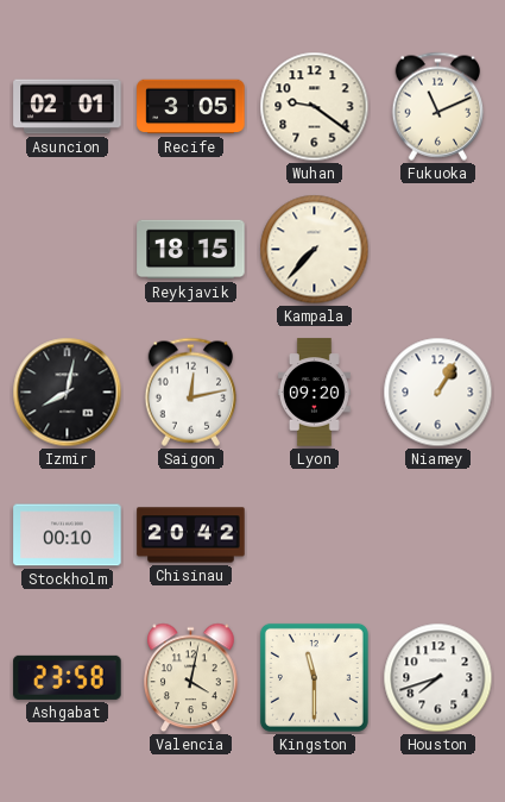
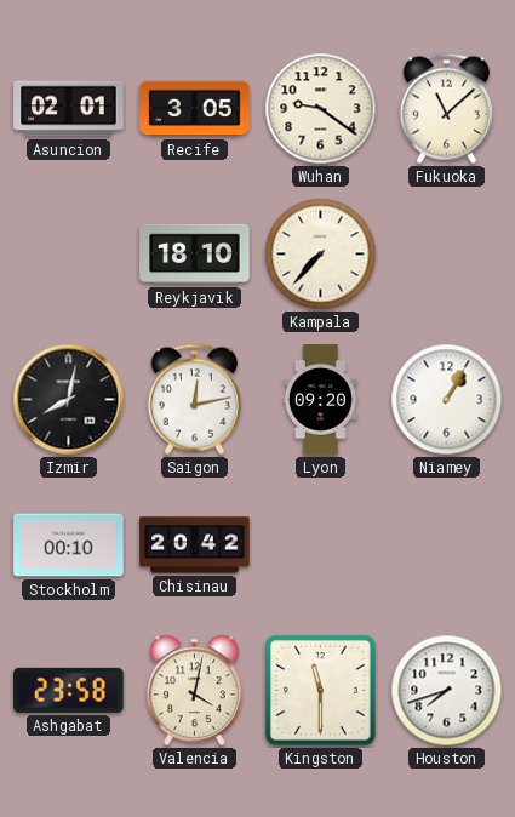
Fukuoka: 11:11 -> 11:08
Reykjavik: 18:15 -> 18:10
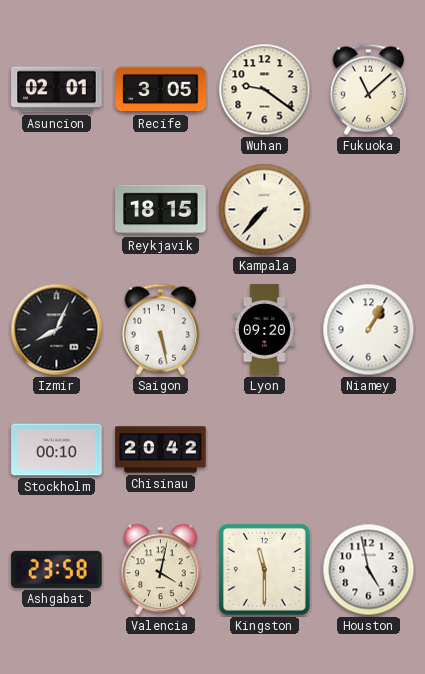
Reykjavik: 18:10 -> 18:15
Izmir: 8:02 -> 8:04
Saigon: 12:13 -> 5:28
Houston: 7:42 -> 4:58
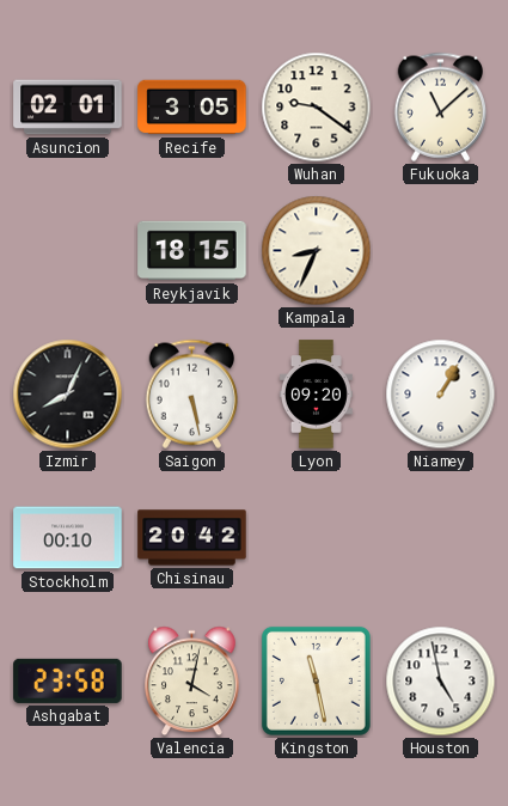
Kampala: 7:37 -> 8:34
Kingston: 11:30 -> 11:28
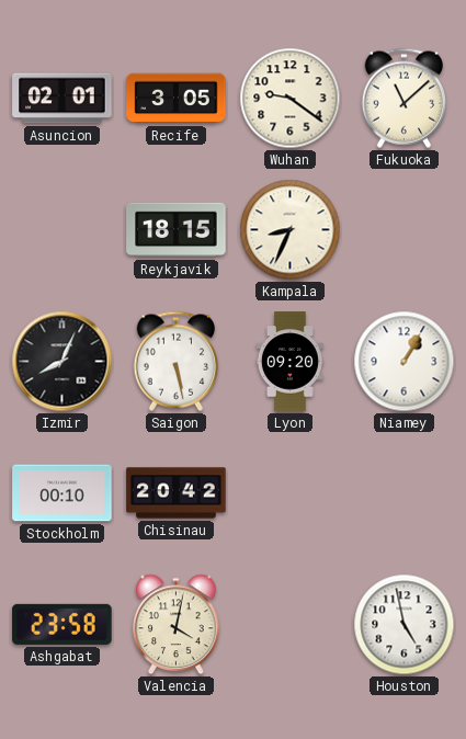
Kingston: 11:28 -> none
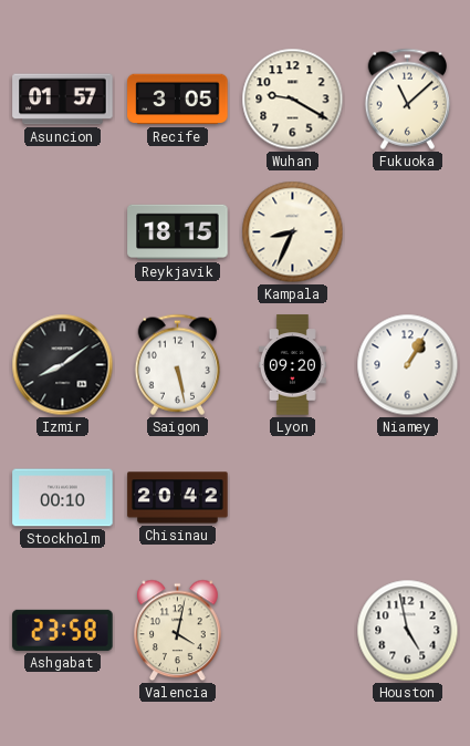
Asuncion: 02:01 -> 01:57
Wuhan: 9:21 -> 9:20
Izmir: 8:04 -> 8:09
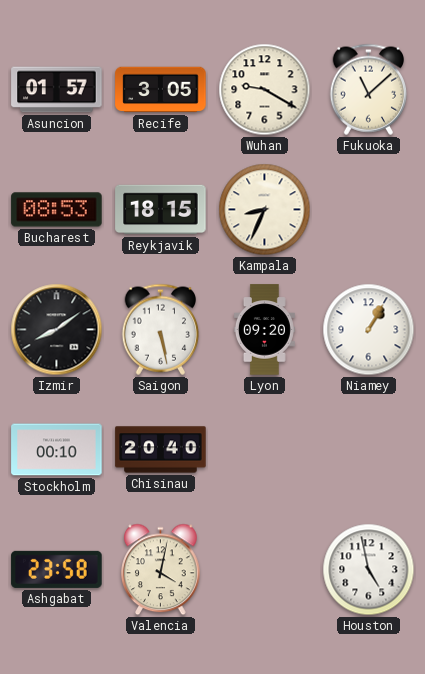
Bucharest: none -> 08:53
Chisinau: 20:42 -> 20:40
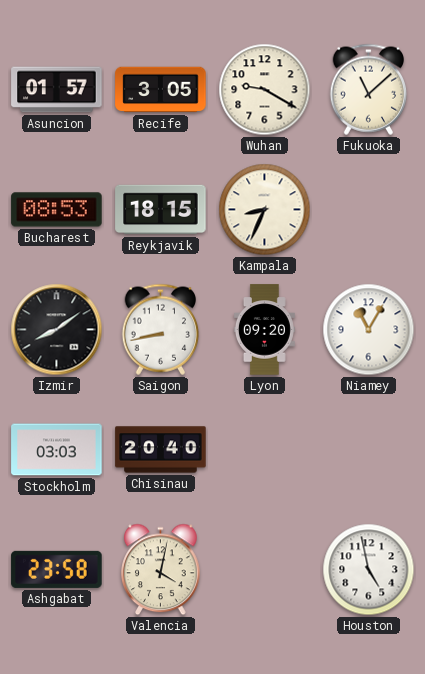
Saigon: 5:28 -> 8:43
Niamey: 1:05 -> 11:05
Stockholm: 00:10 -> 03:03
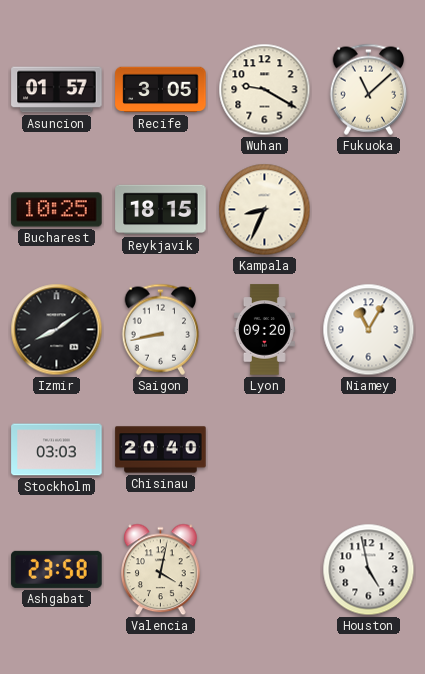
Bucharest: 08:53 -> 10:25
